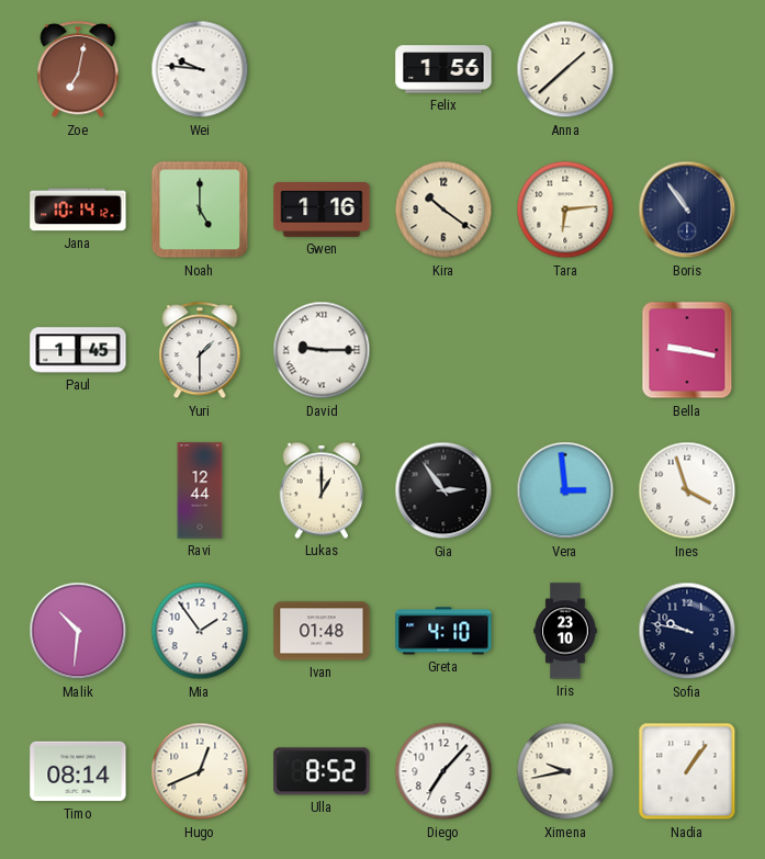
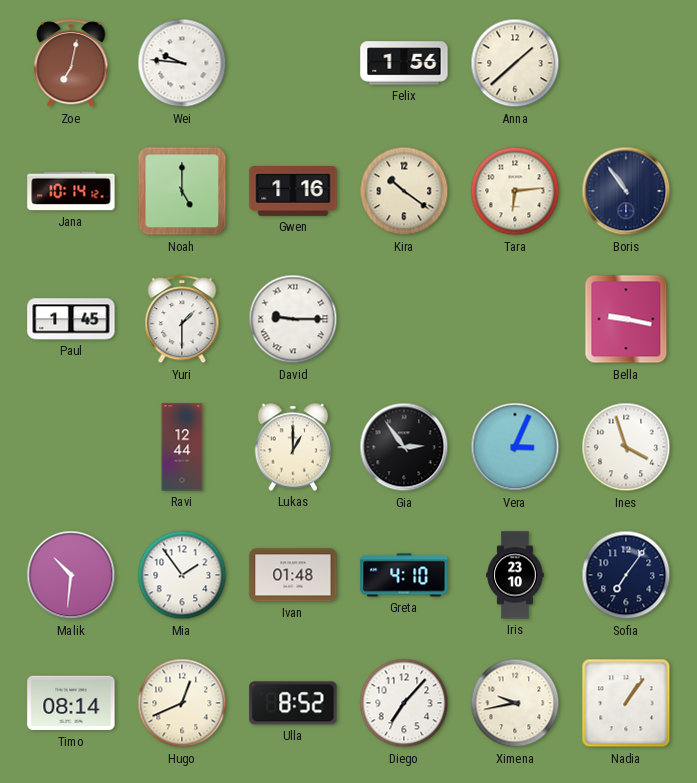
Vera: 2:59 -> 3:04
Sofia: 9:47 -> 7:06
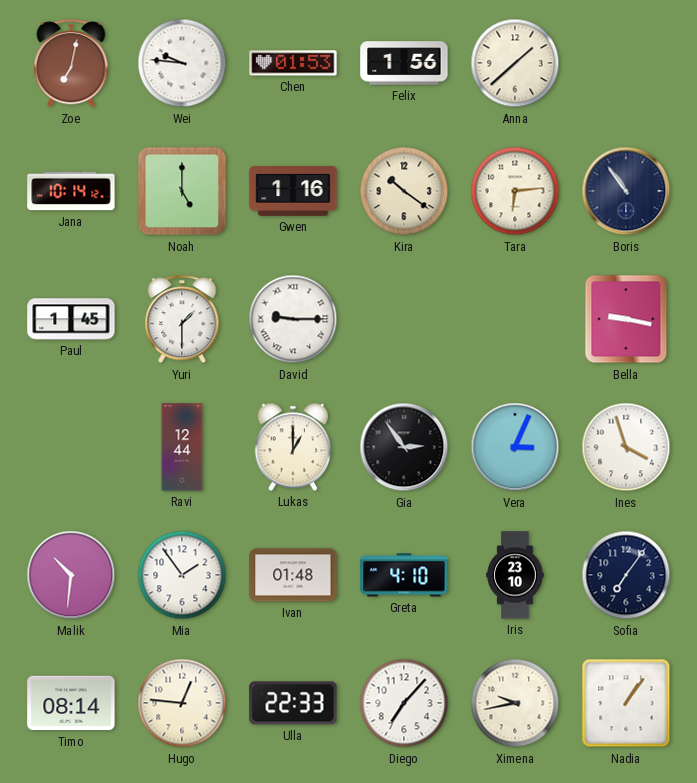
Chen: none -> 01:53
Hugo: 12:41 -> 12:46
Ulla: 8:52 -> 22:33
